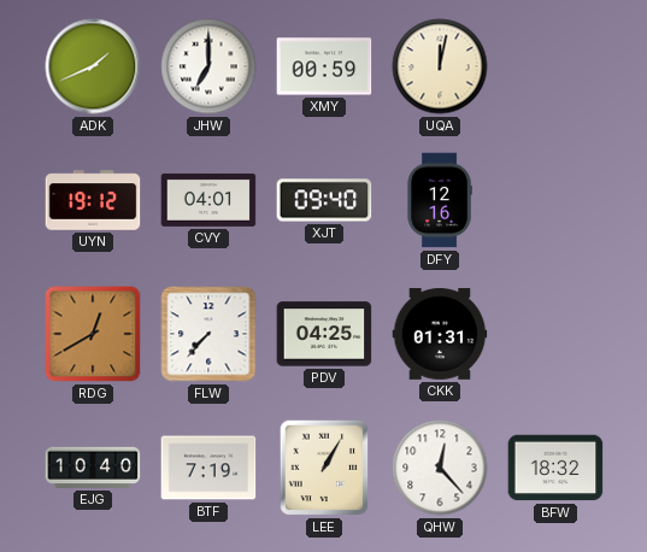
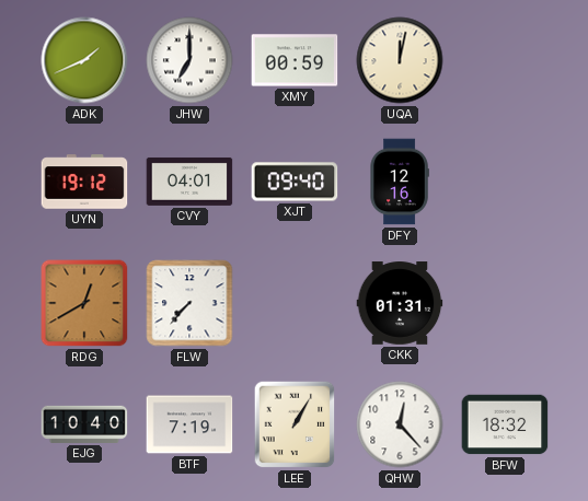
PDV: 04:25 -> none
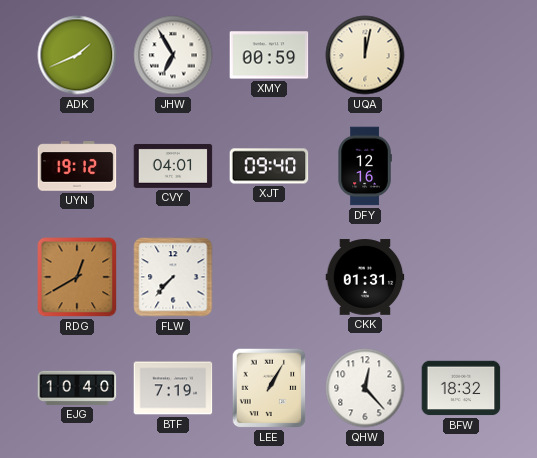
JHW: 7:00 -> 6:55
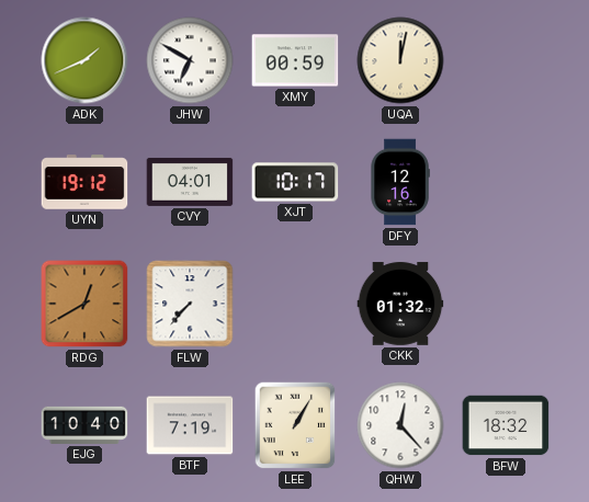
JHW: 6:55 -> 6:50
XJT: 09:40 -> 10:17
CKK: 01:31 -> 01:32
